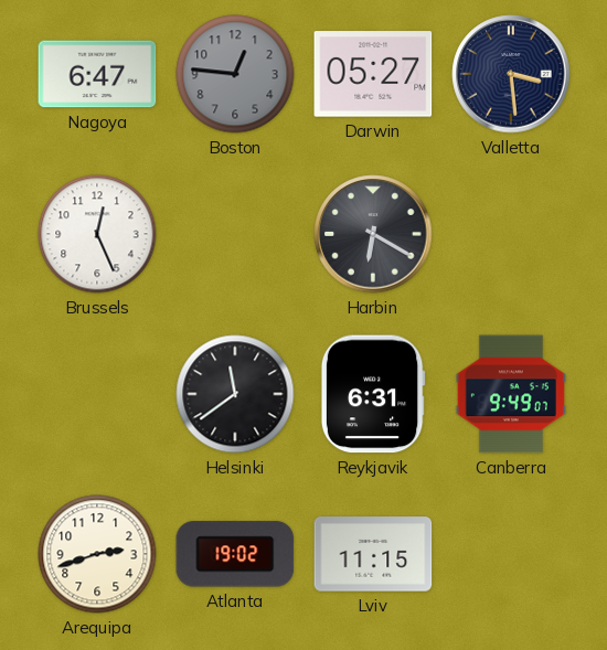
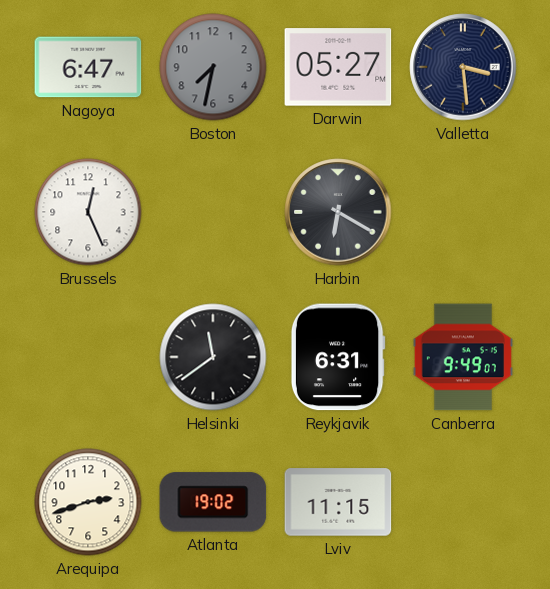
Boston: 12:46 -> 7:32
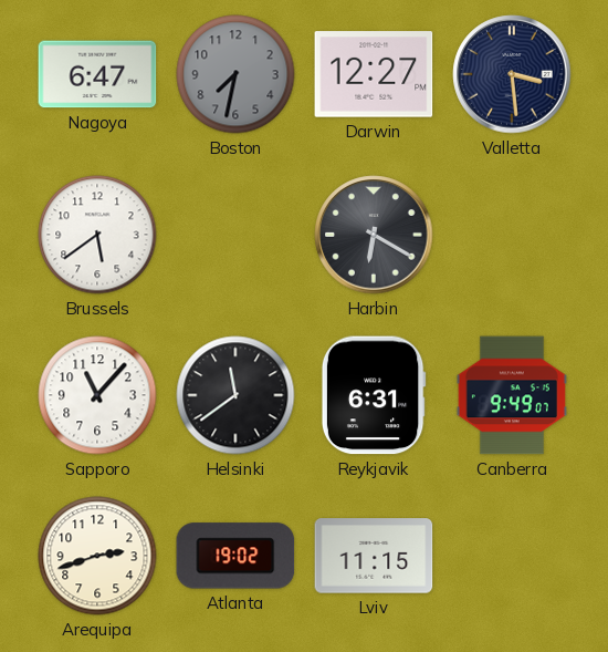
Darwin: 05:27 -> 12:27
Brussels: 12:26 -> 5:39
Sapporo: none -> 11:07
